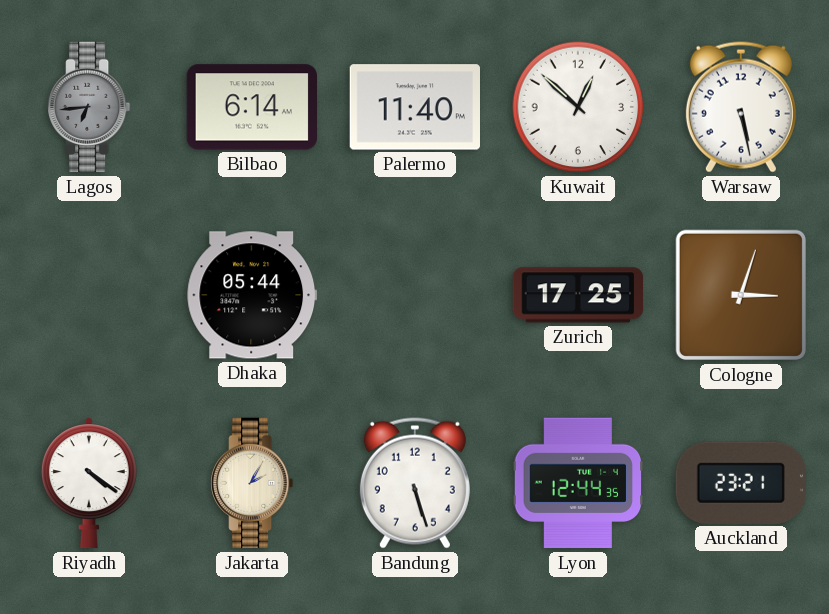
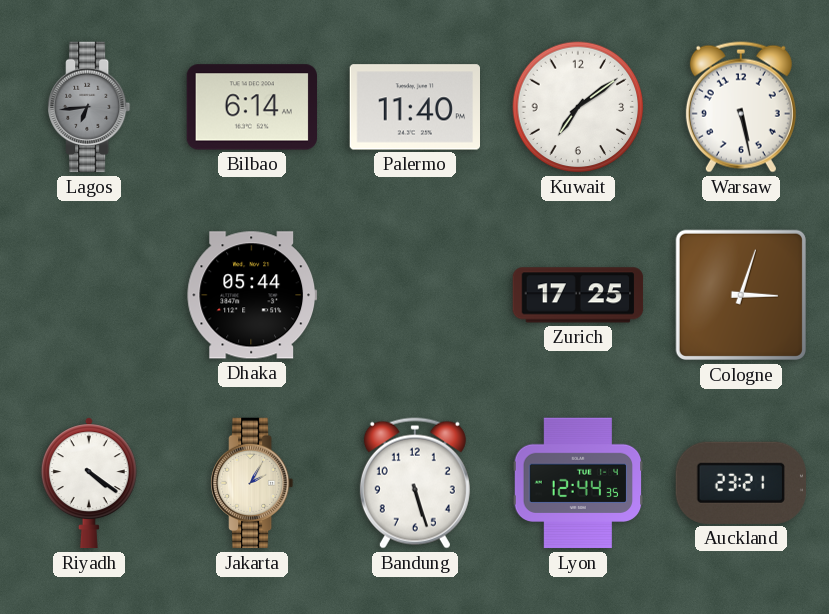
Kuwait: 12:52 -> 7:09
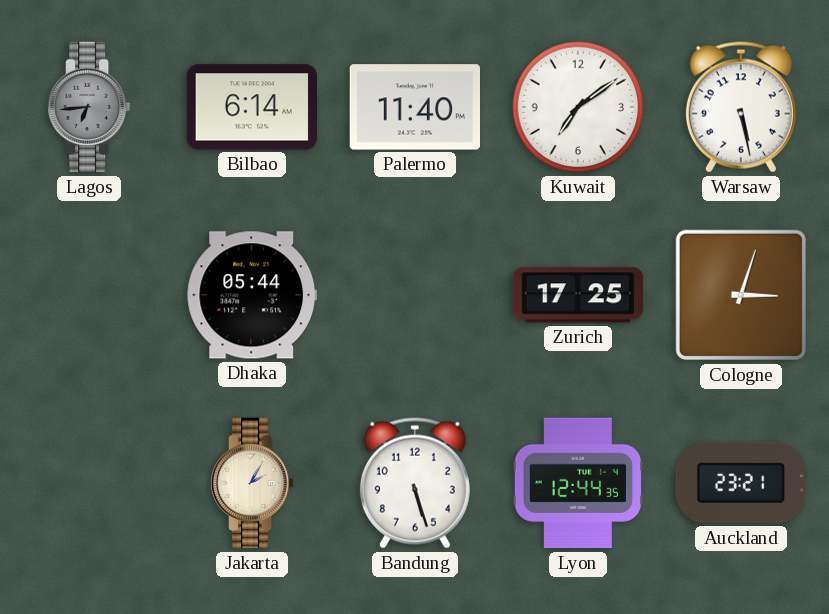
Riyadh: 4:21 -> none
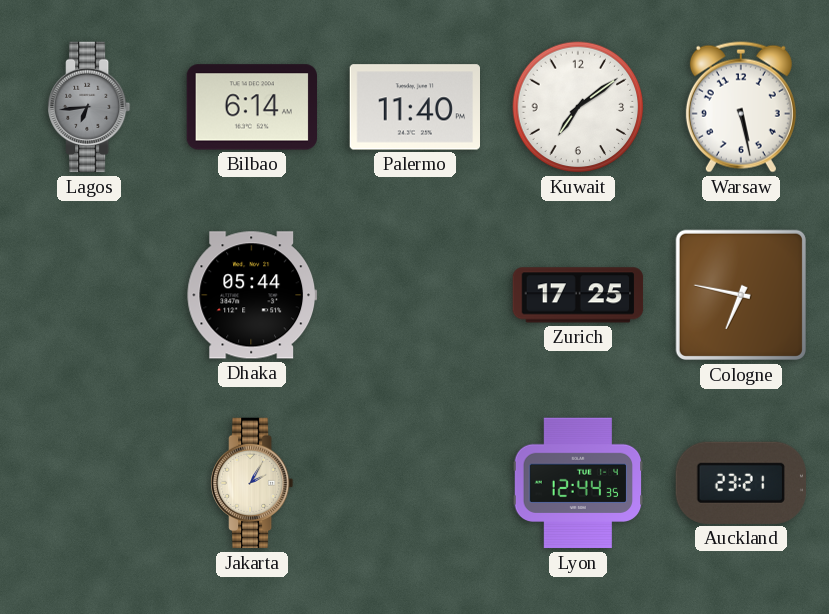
Cologne: 3:03 -> 6:47
Bandung: 5:27 -> none
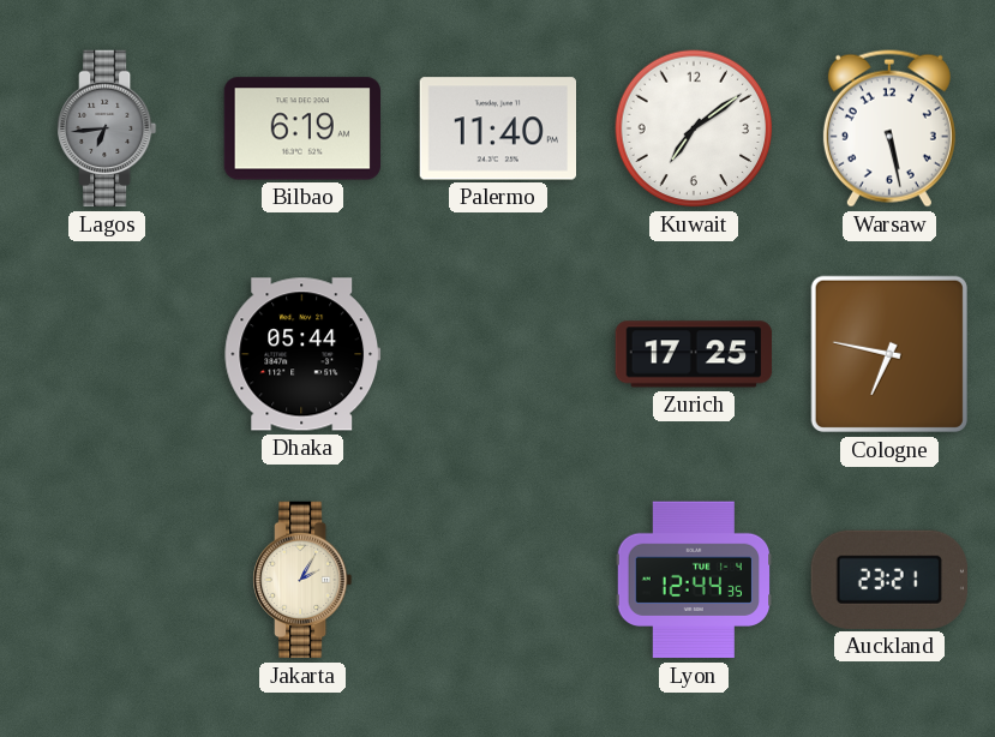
Bilbao: 6:14 -> 6:19
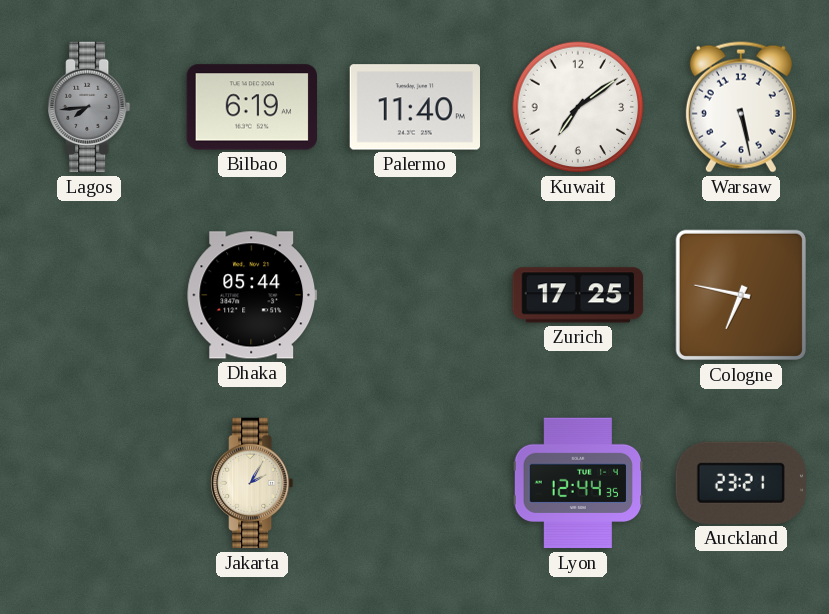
Lagos: 6:44 -> 7:44
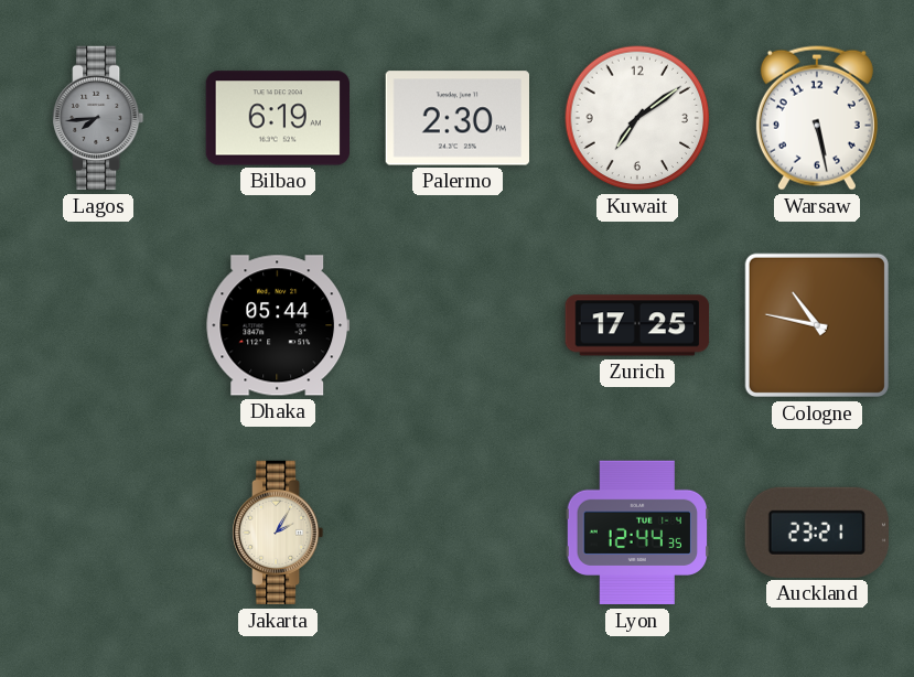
Palermo: 11:40 -> 2:30
Cologne: 6:47 -> 10:47
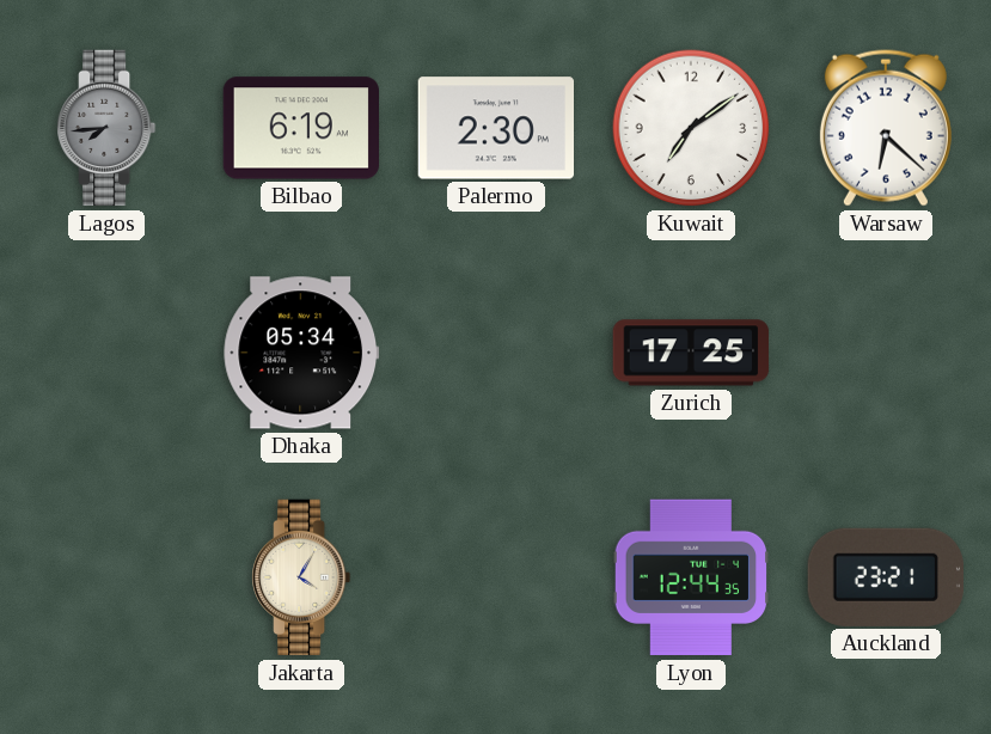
Warsaw: 5:28 -> 6:22
Dhaka: 05:44 -> 05:34
Cologne: 10:47 -> none
Jakarta: 2:05 -> 4:05
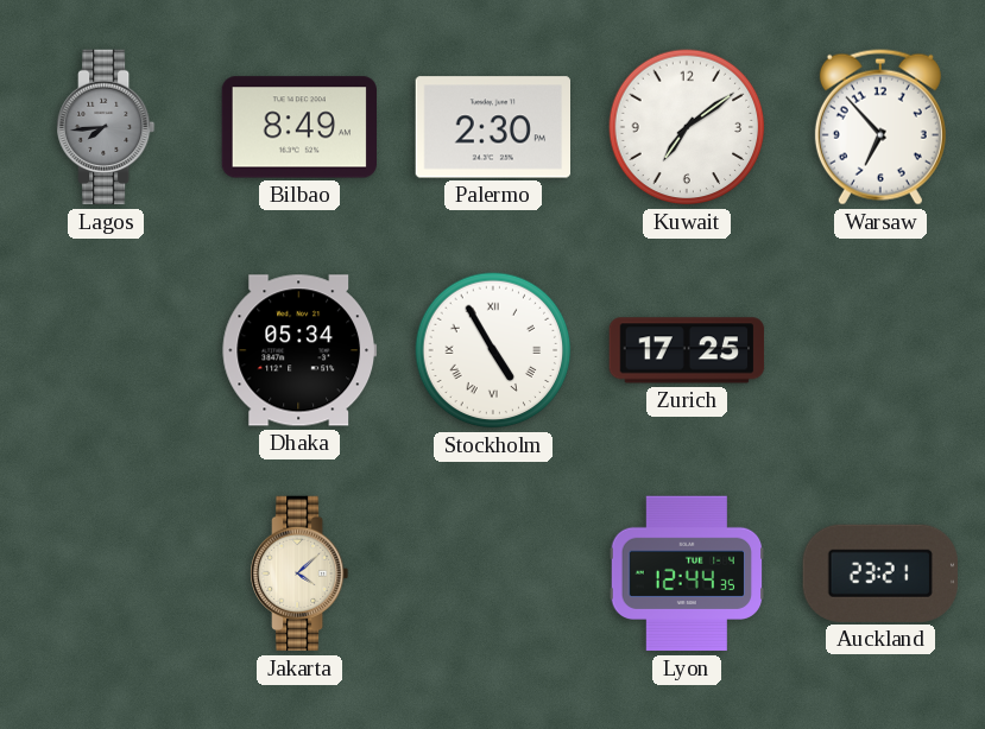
Bilbao: 6:19 -> 8:49
Warsaw: 6:22 -> 6:53
Stockholm: none -> 4:55
Jakarta: 4:05 -> 4:08
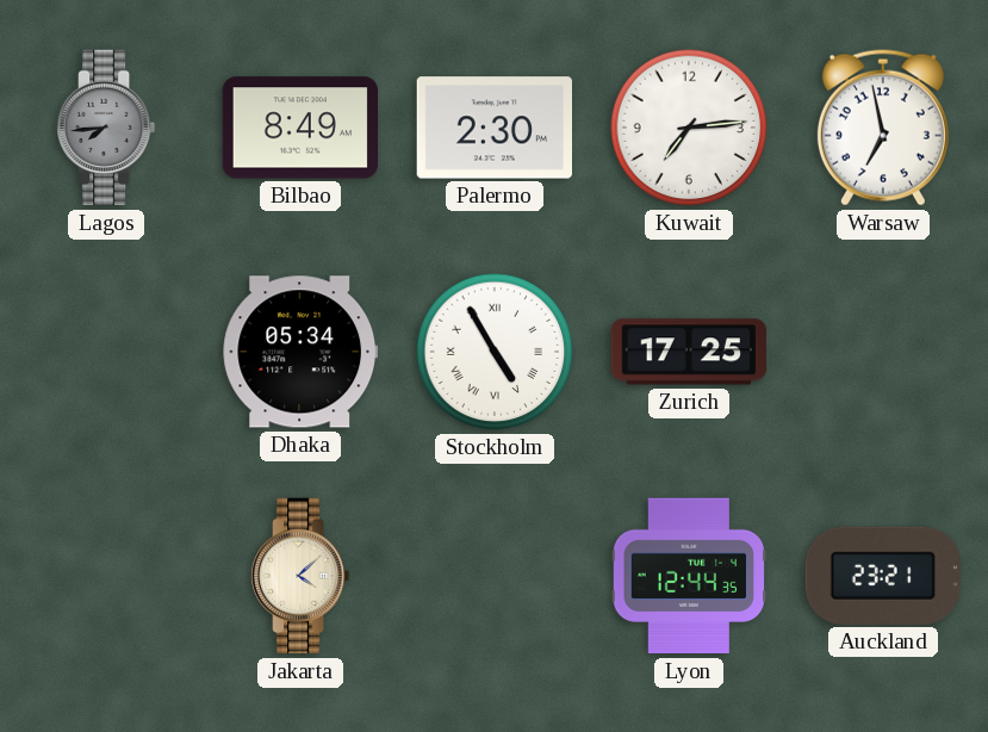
Kuwait: 7:09 -> 7:14
Warsaw: 6:53 -> 6:58
